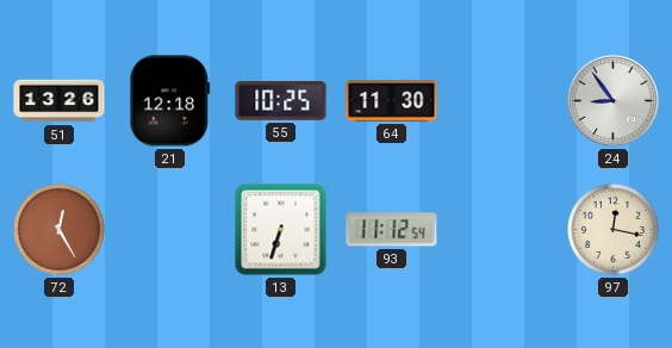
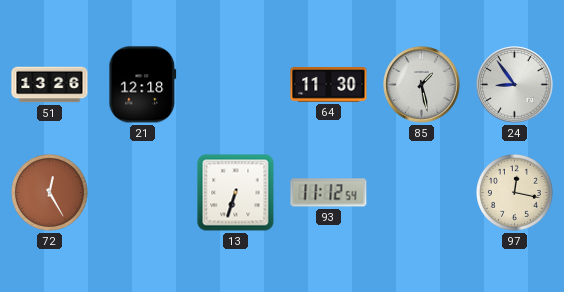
55: 10:25 -> none
85: none -> 1:28
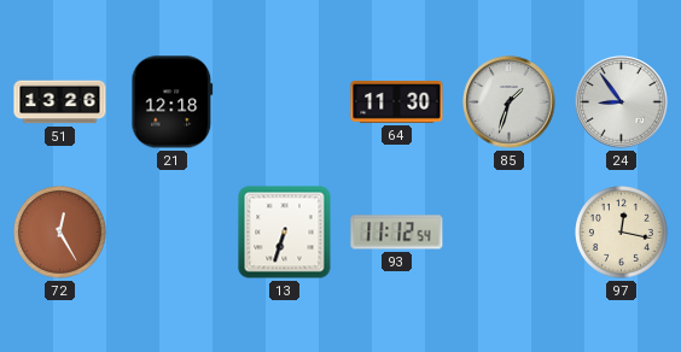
85: 1:28 -> 1:33
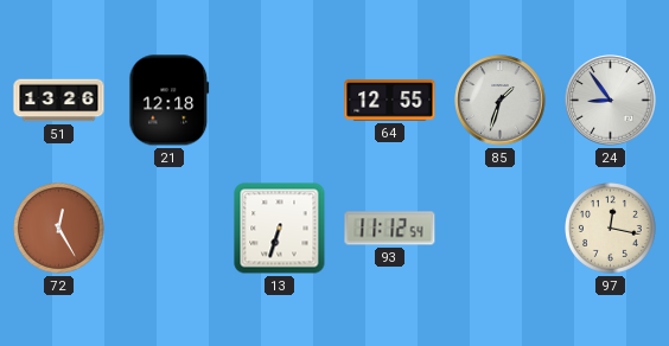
64: 11:30 -> 12:55
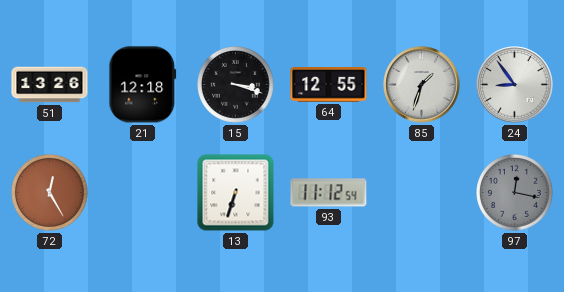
15: none -> 3:18
97 dial: cream -> grey
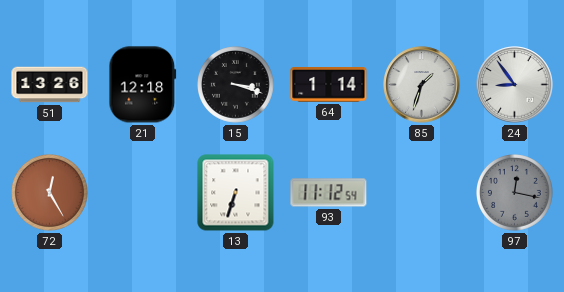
64: 12:55 -> 1:14
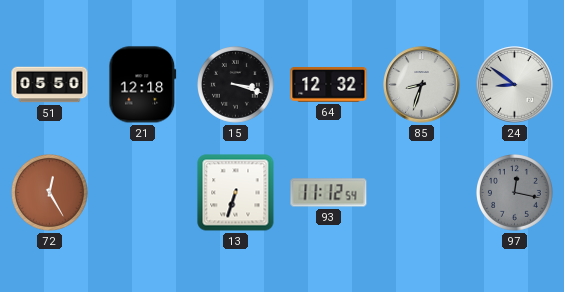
51: 13:26 -> 05:50
64: 1:14 -> 12:32
85: 1:33 -> 8:33
24: 8:54 -> 8:51
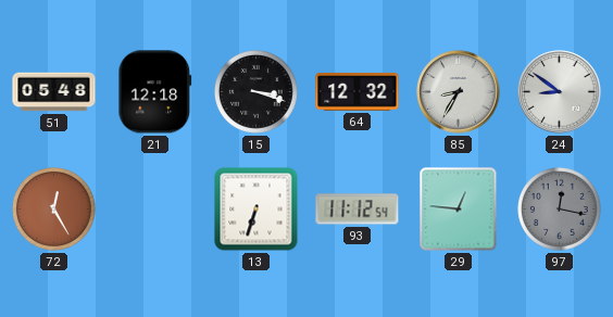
51: 05:50 -> 05:48
85: 8:33 -> 8:35
29: none -> 12:46
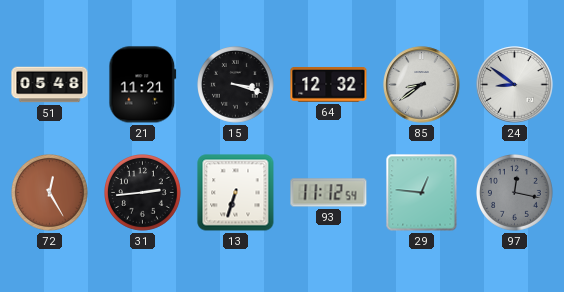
21: 12:18 -> 11:21
85: 8:35 -> 8:39
31: none -> 2:44
